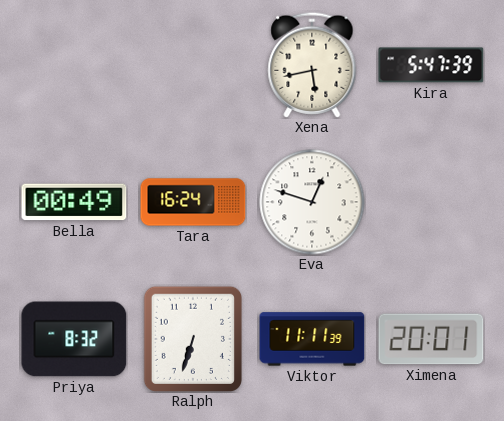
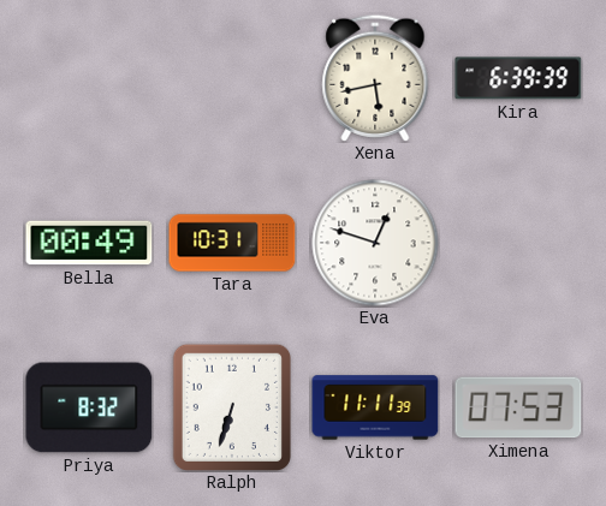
Kira: 5:47 -> 6:39
Tara: 16:24 -> 10:31
Ximena: 20:01 -> 07:53
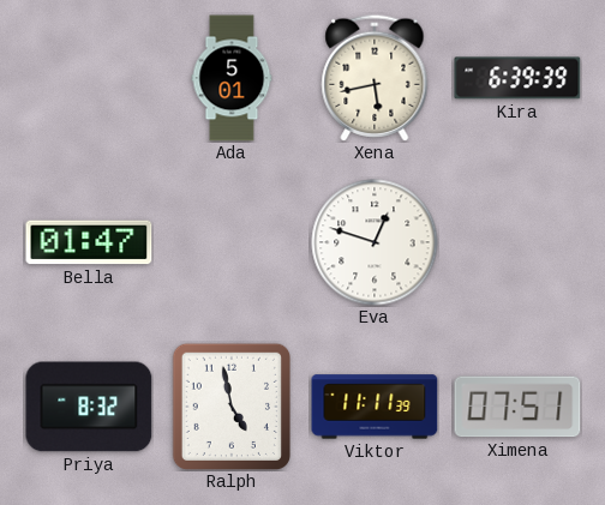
Ada: none -> 5:01
Bella: 00:49 -> 01:47
Tara: 10:31 -> none
Ralph: 6:33 -> 4:58
Ximena: 07:53 -> 07:51
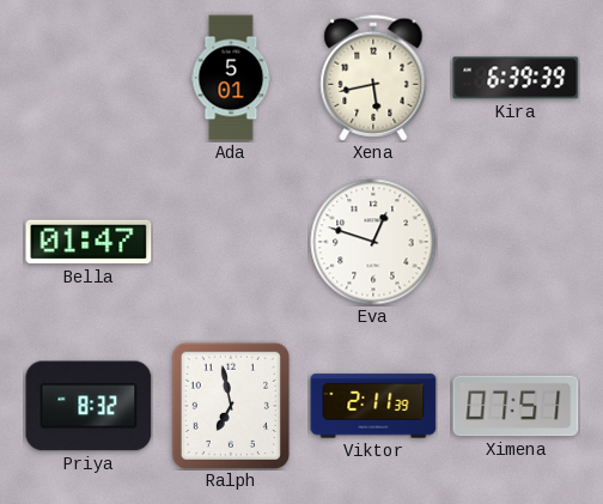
Ralph: 4:58 -> 6:58
Viktor: 11:11 -> 2:11
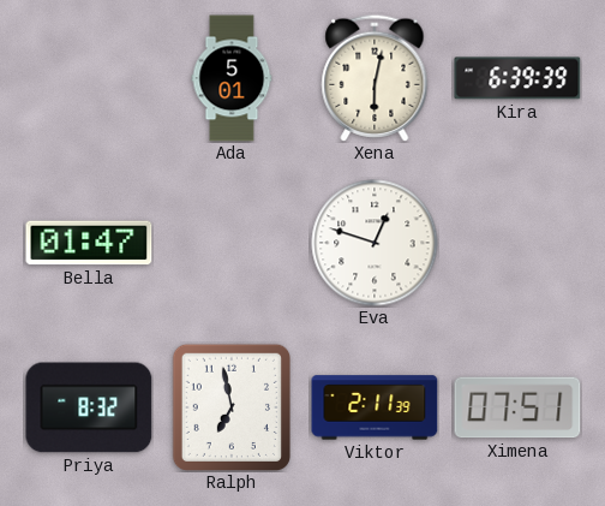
Xena: 5:43 -> 6:02
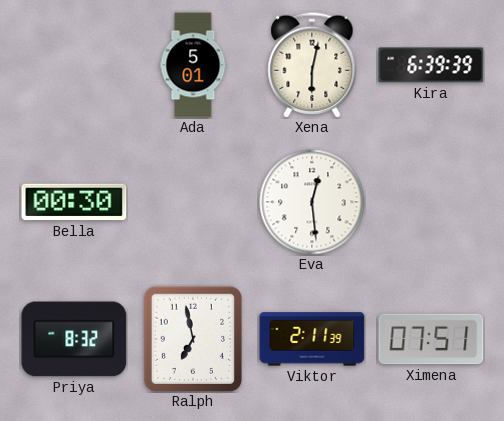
Bella: 01:47 -> 00:30
Eva: 12:48 -> 12:29
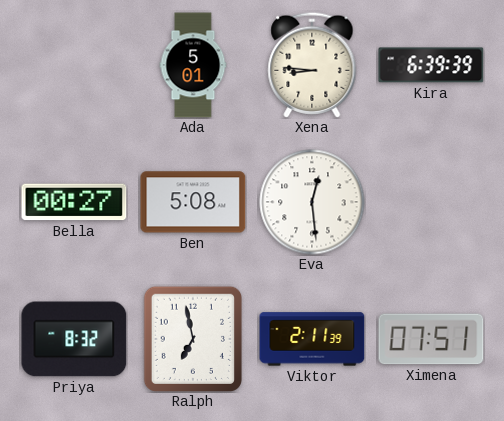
Xena: 6:02 -> 8:46
Bella: 00:30 -> 00:27
Ben: none -> 5:08
